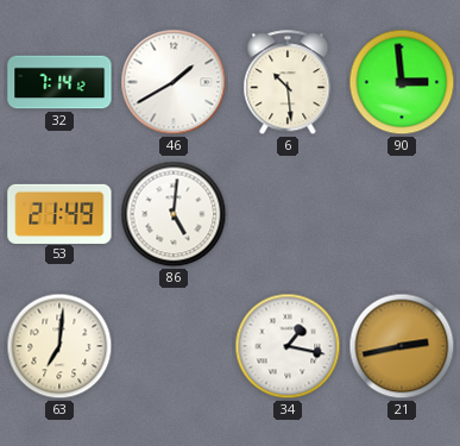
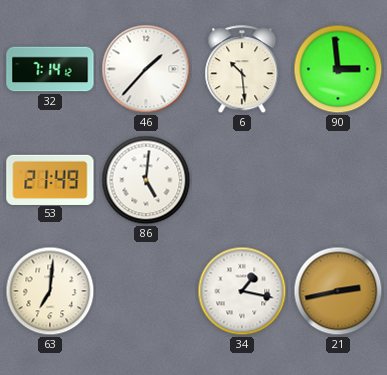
46: 1:40 -> 1:37
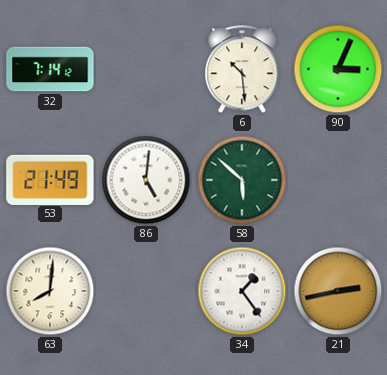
46: 1:37 -> none
90: 2:59 -> 3:04
58: none -> 5:52
63: 7:01 -> 8:01
34: 1:17 -> 1:24
